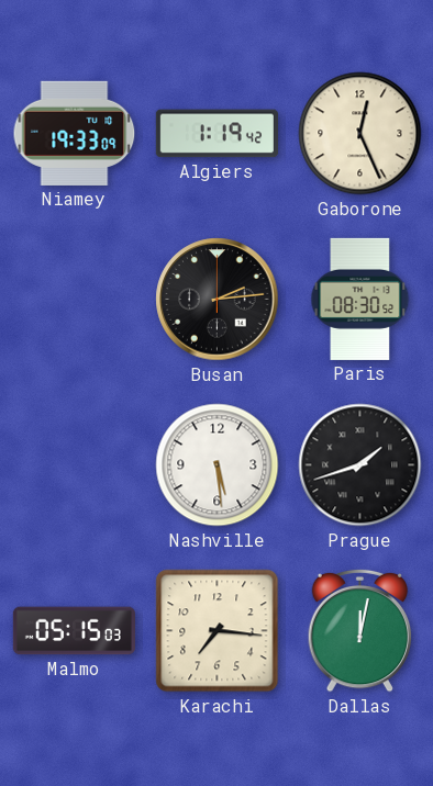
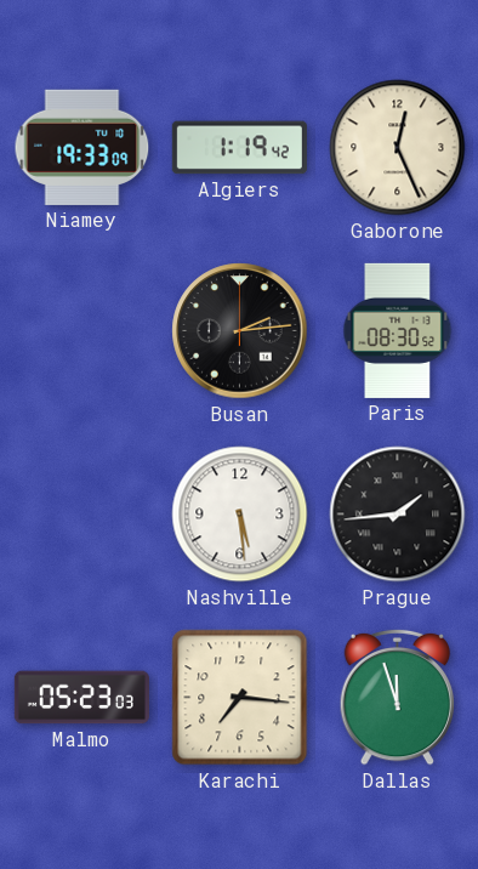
Prague: 1:42 -> 1:44
Malmo: 05:15 -> 05:23
Dallas: 12:02 -> 11:57
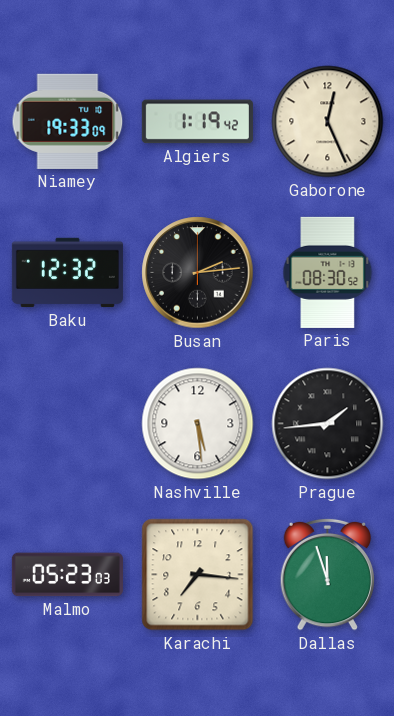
Baku: none -> 12:32
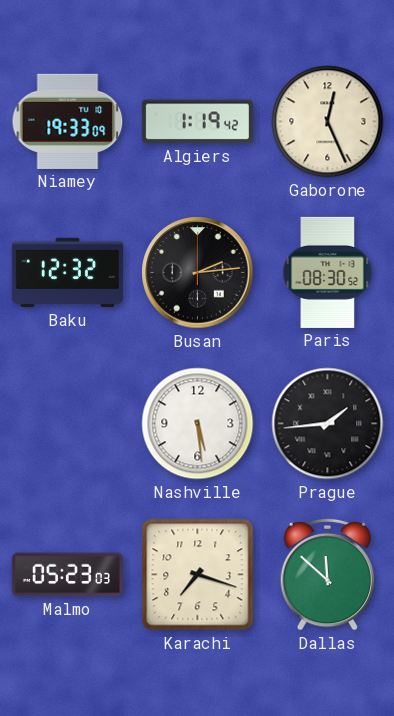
Karachi: 7:16 -> 7:18
Dallas: 11:57 -> 11:52
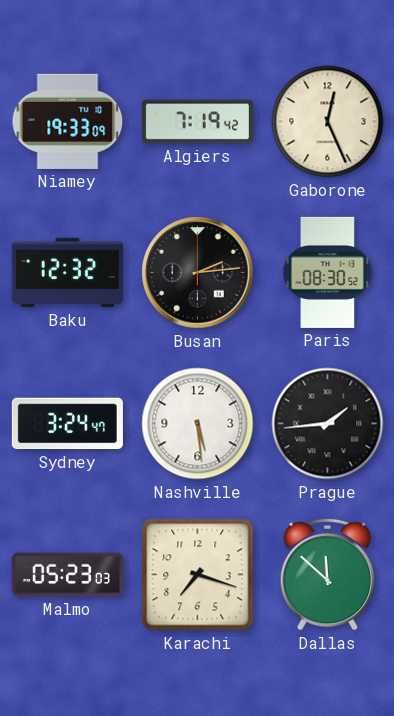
Algiers: 1:19 -> 7:19
Sydney: none -> 3:24
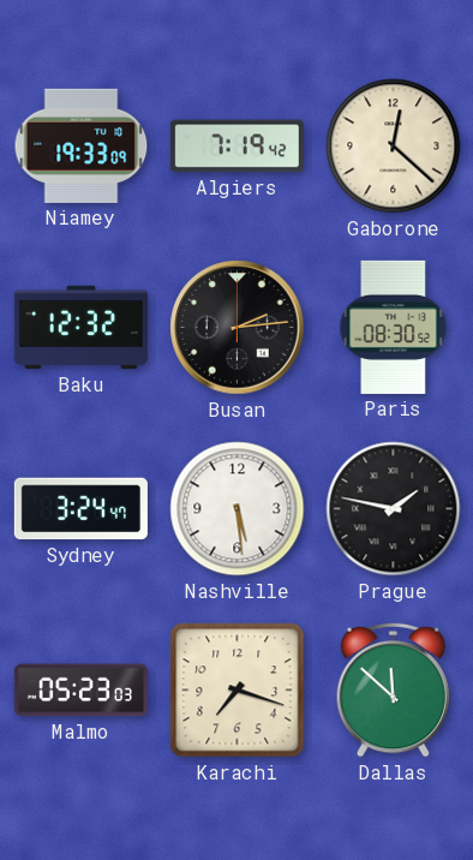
Gaborone: 12:26 -> 12:22
Prague: 1:44 -> 1:47
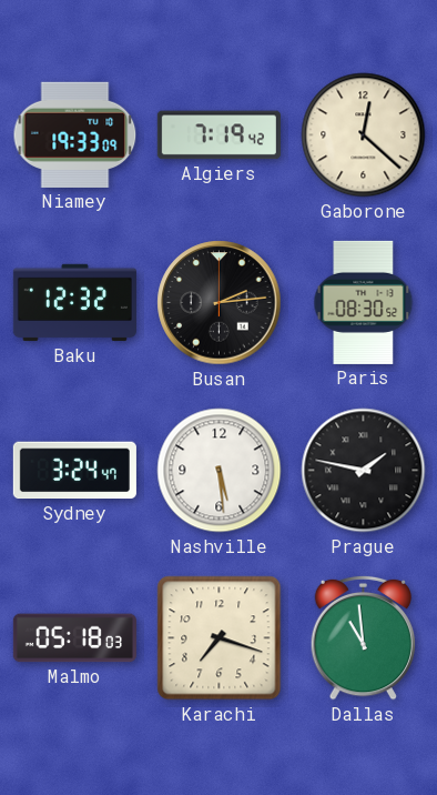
Malmo: 05:23 -> 05:18
Dallas: 11:52 -> 10:59
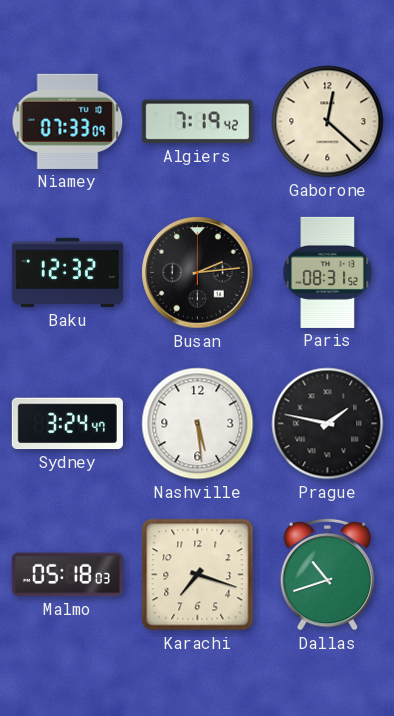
Niamey: 19:33 -> 07:33
Paris: 08:30 -> 08:31
Dallas: 10:59 -> 10:42
